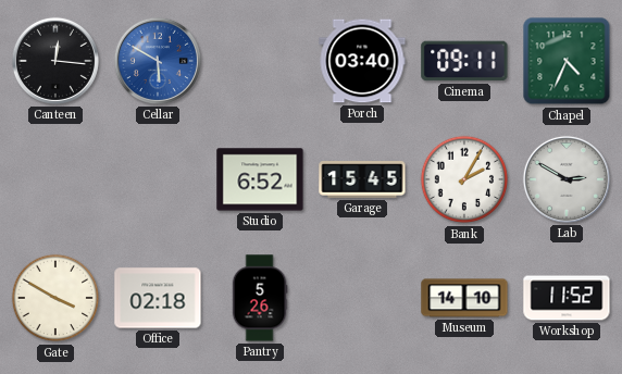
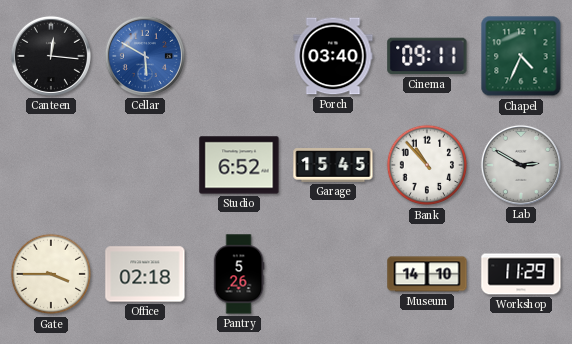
Bank: 2:05 -> 10:53
Gate: 3:50 -> 3:45
Workshop: 11:52 -> 11:29
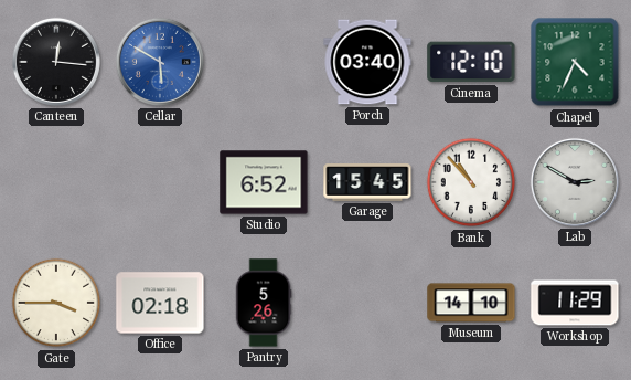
Cinema: 09:11 -> 12:10
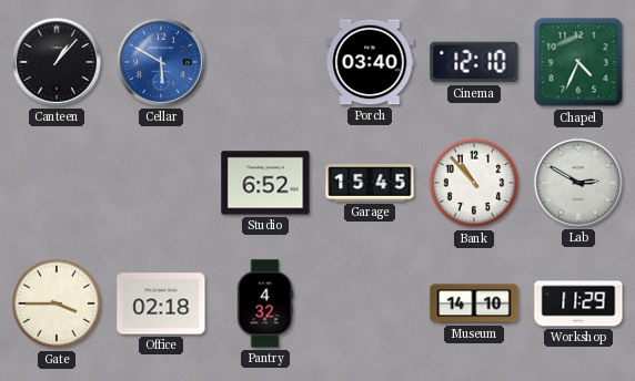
Canteen: 12:16 -> 1:07
Pantry: 5:26 -> 4:32
